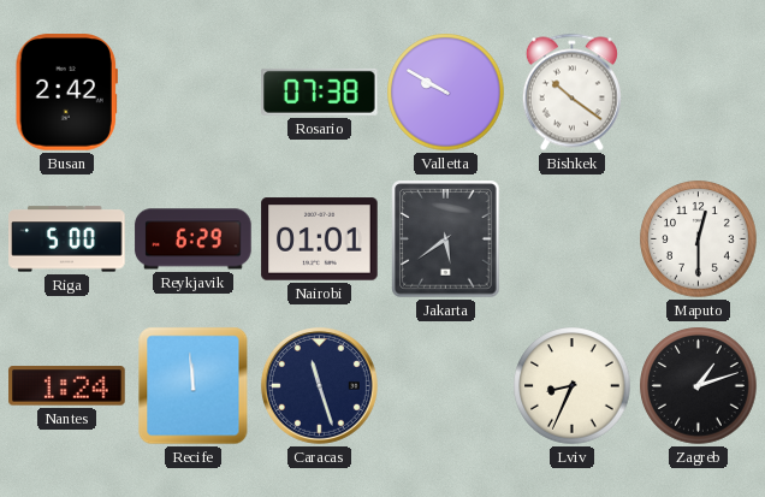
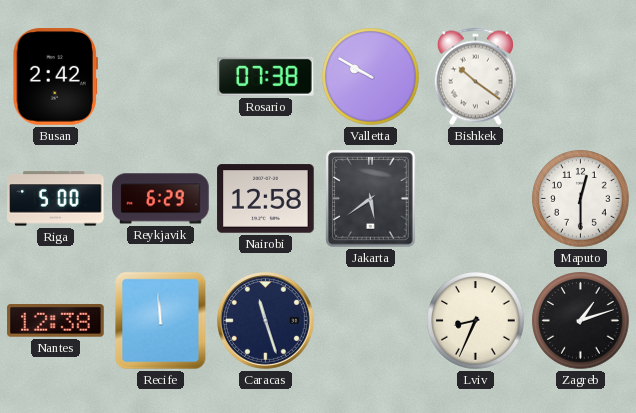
Nairobi: 01:01 -> 12:58
Nantes: 1:24 -> 12:38
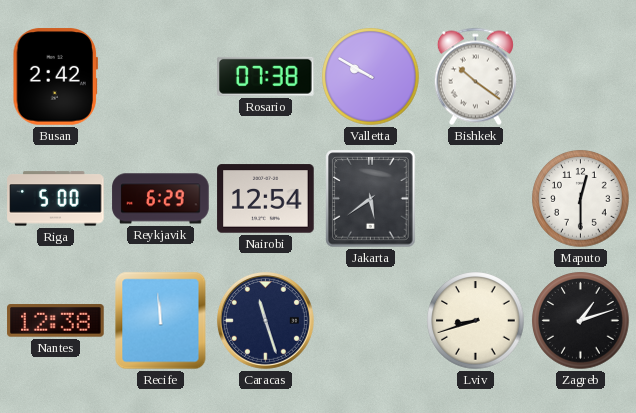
Nairobi: 12:58 -> 12:54
Lviv: 8:34 -> 8:42
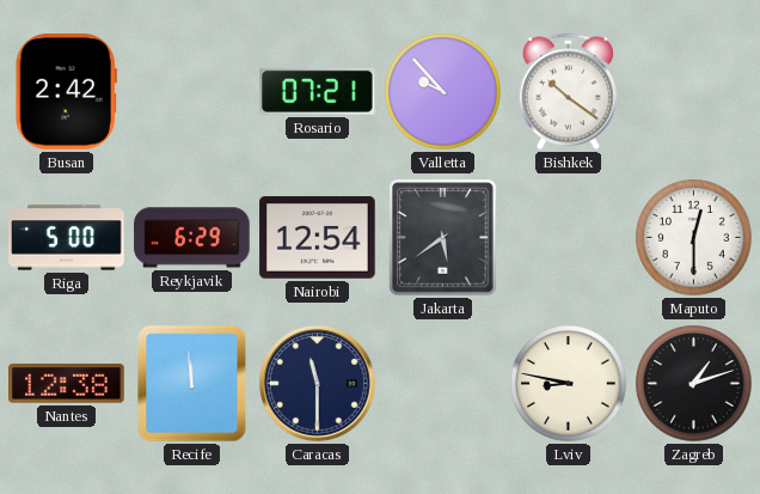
Rosario: 07:38 -> 07:21
Valletta: 9:50 -> 9:53
Caracas: 11:27 -> 11:30
Lviv: 8:42 -> 8:47
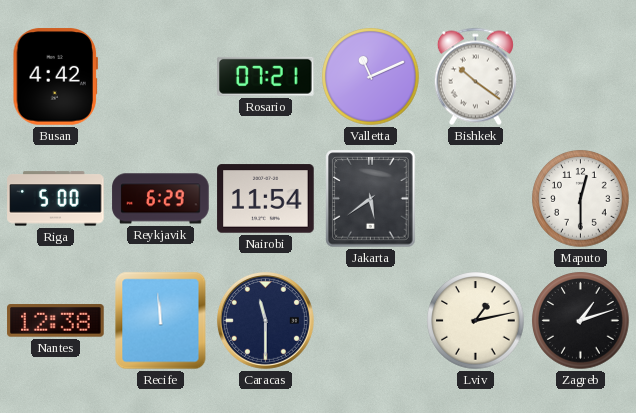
Busan: 2:42 -> 4:42
Valletta: 9:53 -> 11:11
Nairobi: 12:54 -> 11:54
Lviv: 8:47 -> 1:13
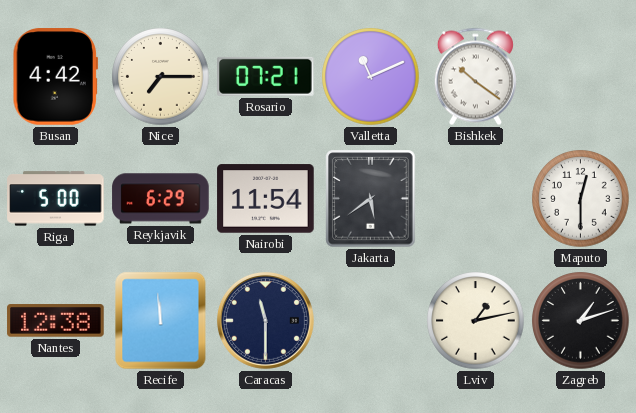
Nice: none -> 7:15
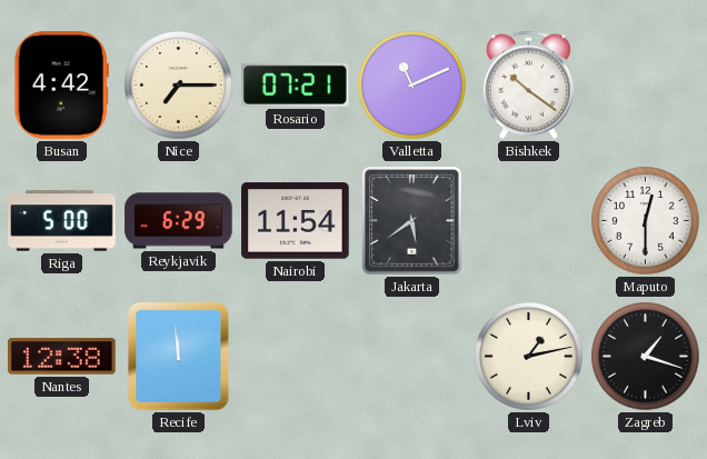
Caracas: 11:30 -> none
Zagreb: 1:12 -> 1:18
